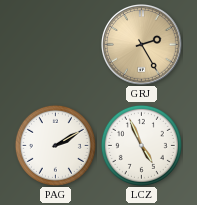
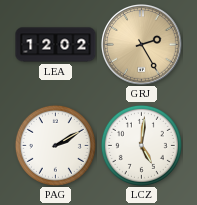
LEA: none -> 12:02
LCZ: 4:56 -> 5:01
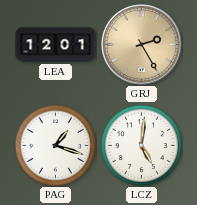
LEA: 12:02 -> 12:01
PAG: 2:10 -> 1:18
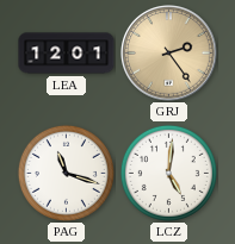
GRJ: 2:25 -> 2:24
PAG: 1:18 -> 11:18
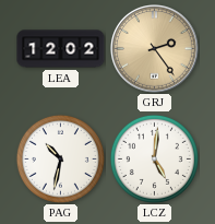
LEA: 12:01 -> 12:02
PAG: 11:18 -> 10:32
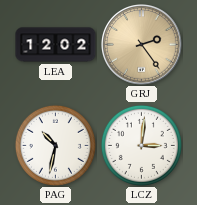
LCZ: 5:01 -> 3:01
